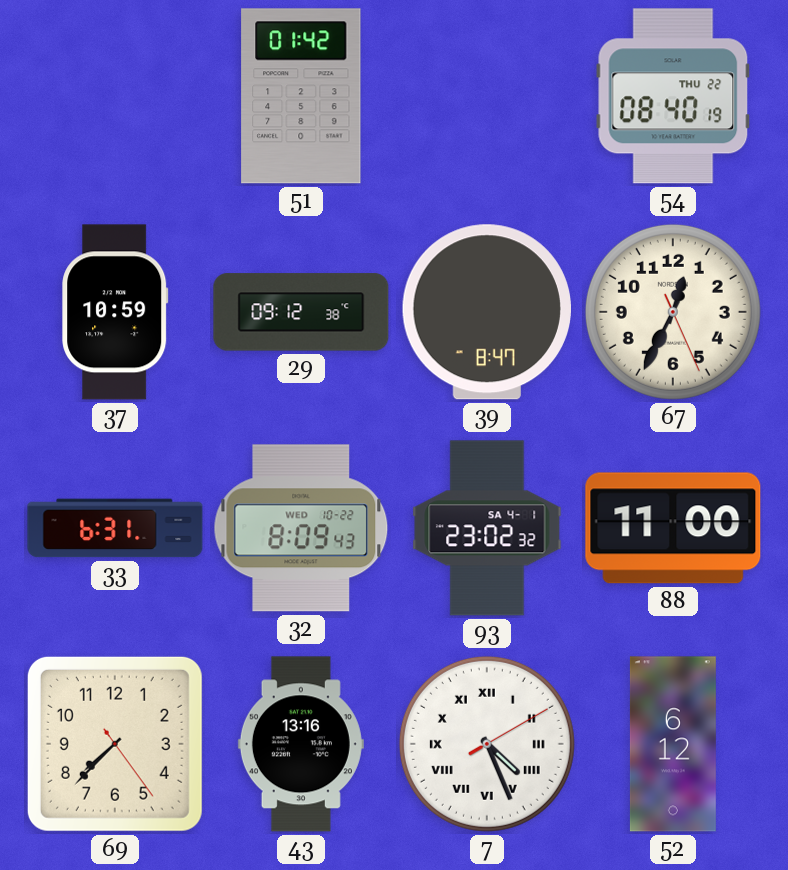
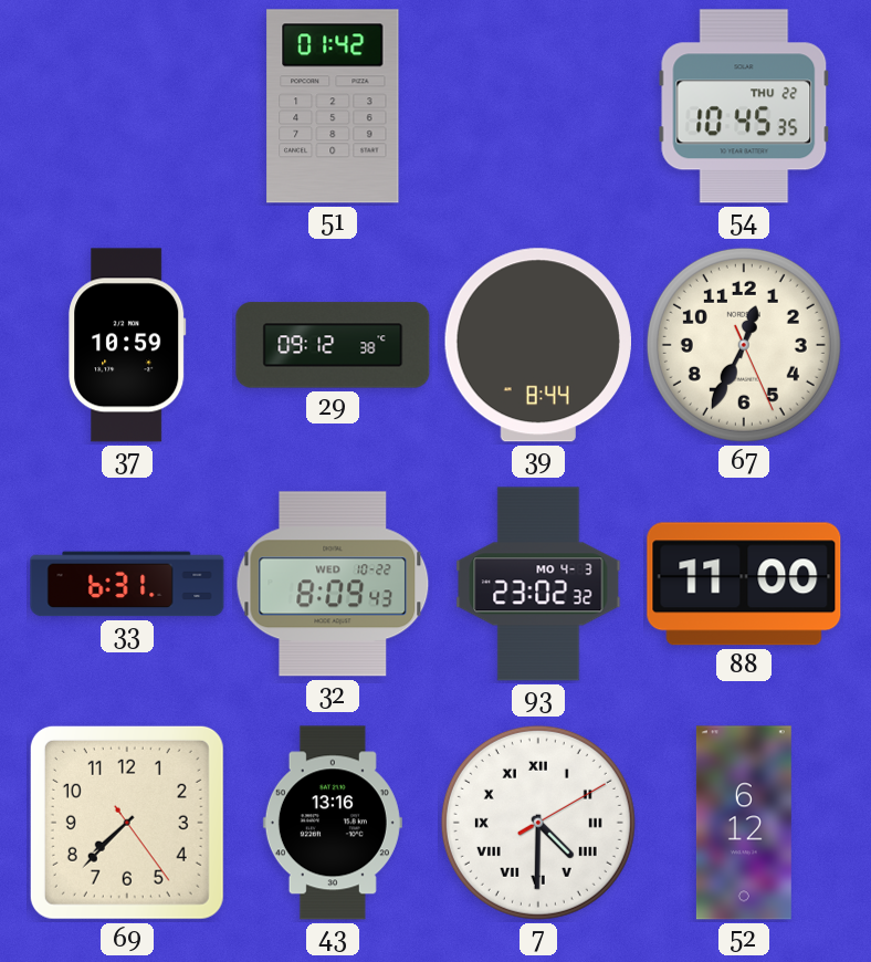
54: 08:40 -> 10:45
39: 8:47 -> 8:44
93 date: SA 4-1 -> MO 4-3
7: 4:26 -> 4:30
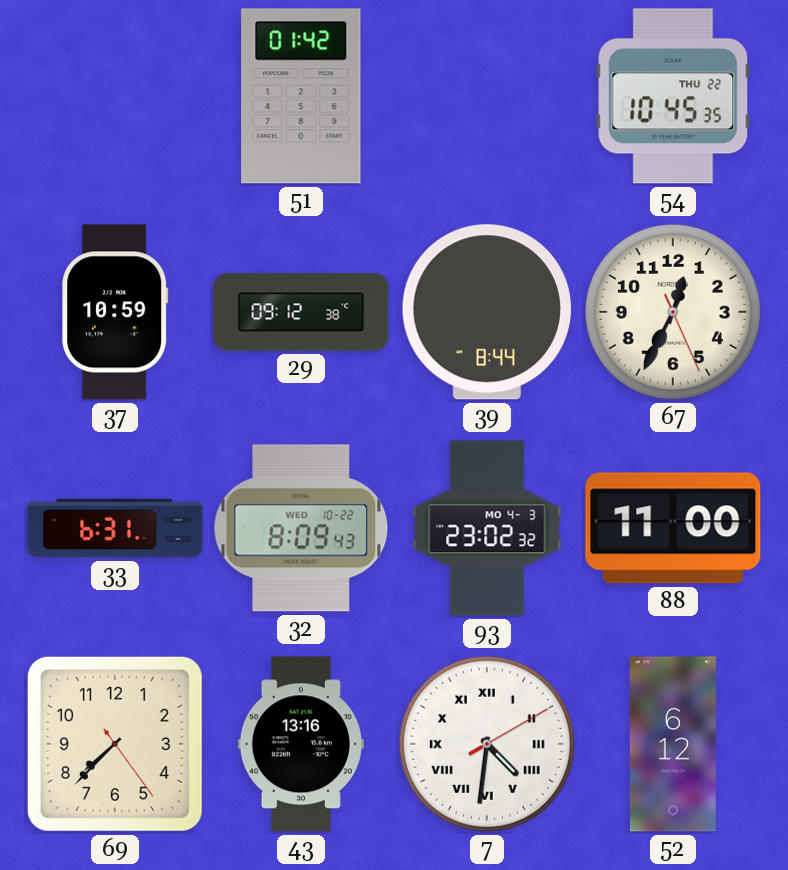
7: 4:30 -> 4:31
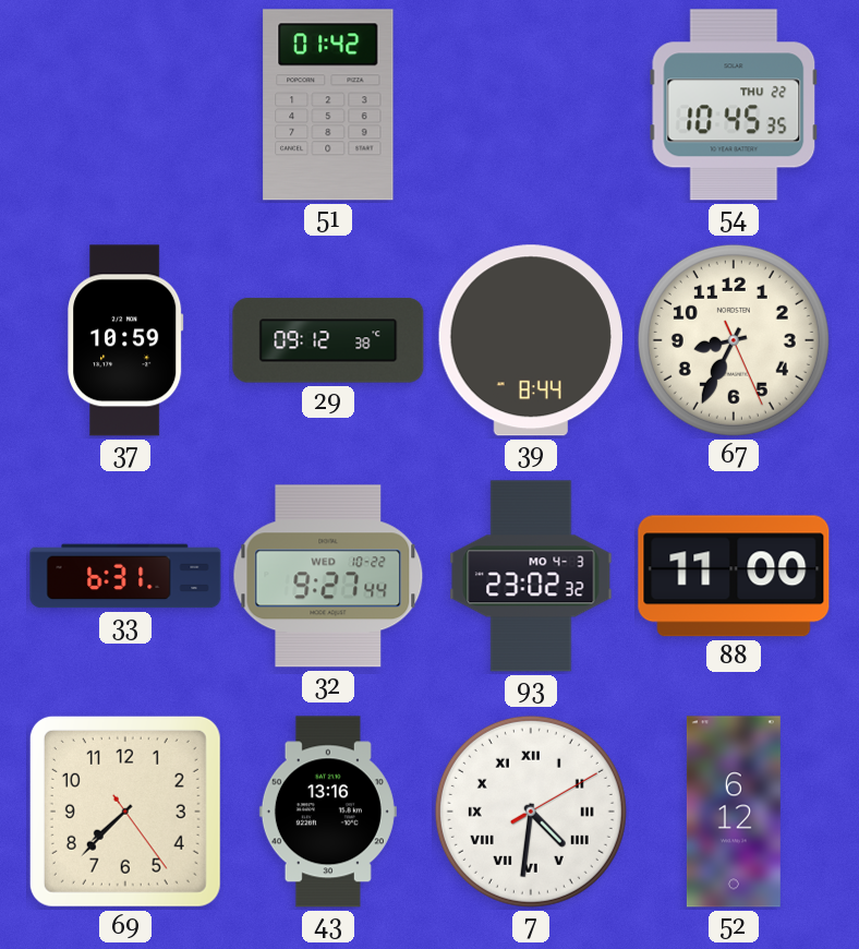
67: 12:34 -> 8:34
32: 8:09 -> 9:27
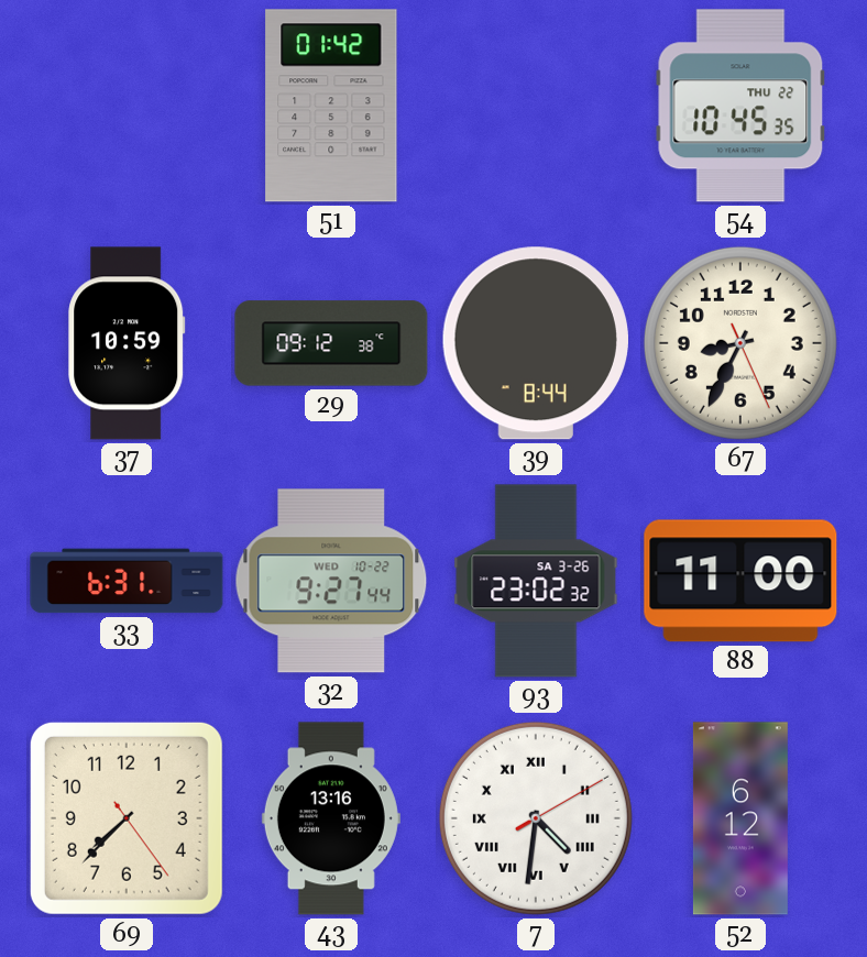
93 date: MO 4-3 -> SA 3-26
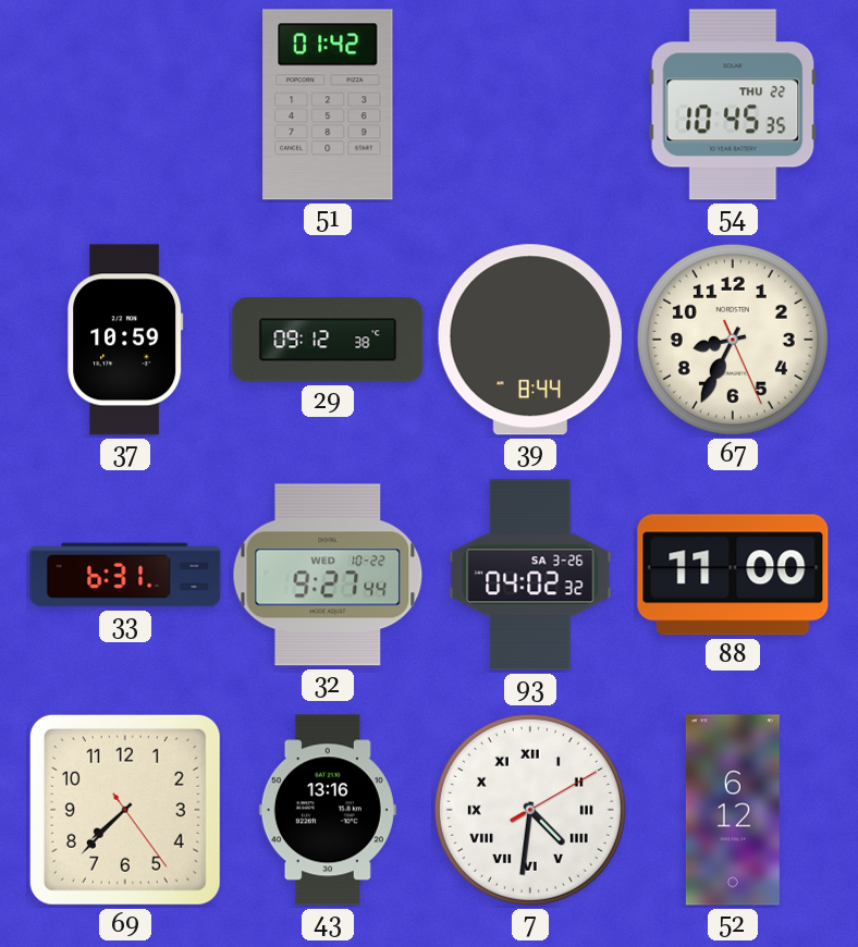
93: 23:02 -> 04:02
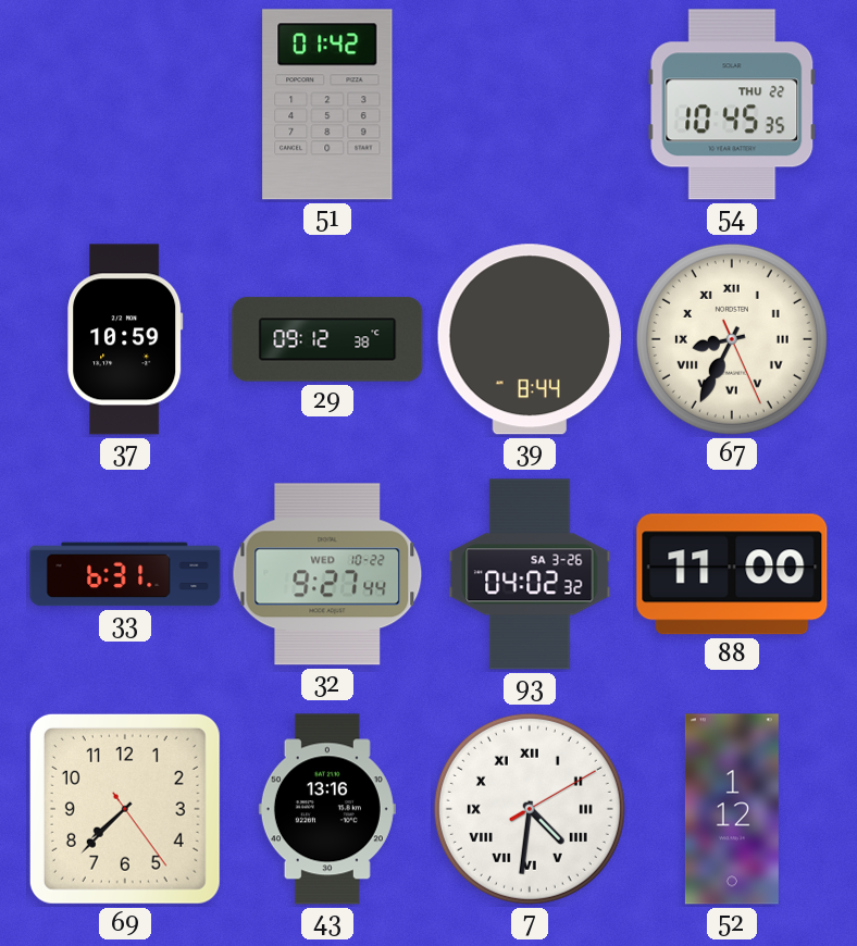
67 numerals: Arabic -> Roman
52: 6:12 -> 1:12
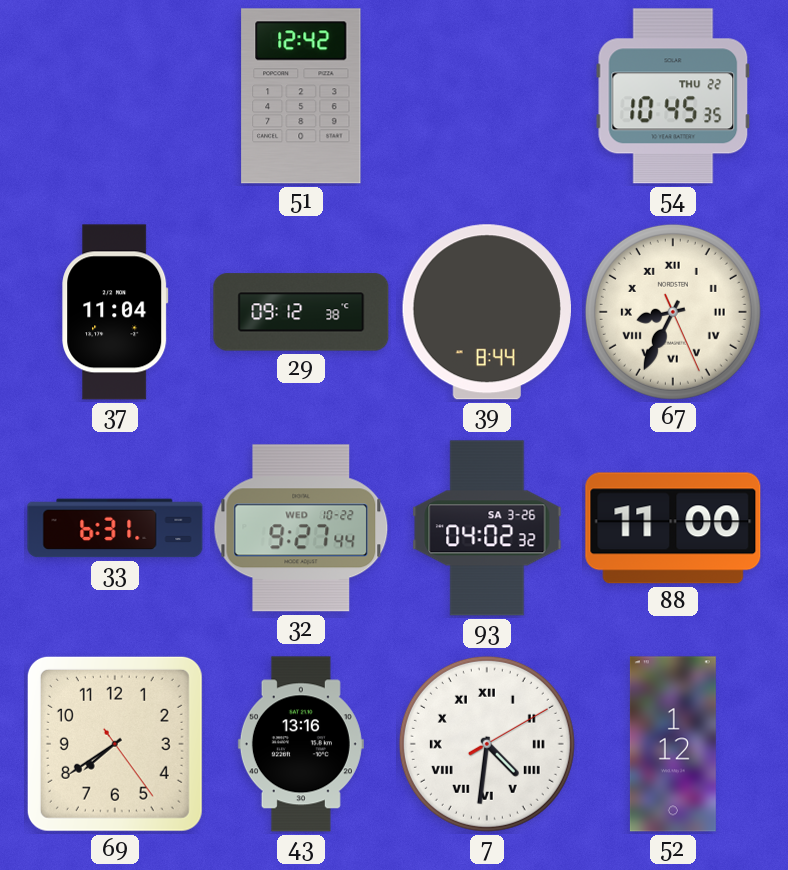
51: 01:42 -> 12:42
37: 10:59 -> 11:04
69: 7:37 -> 7:39
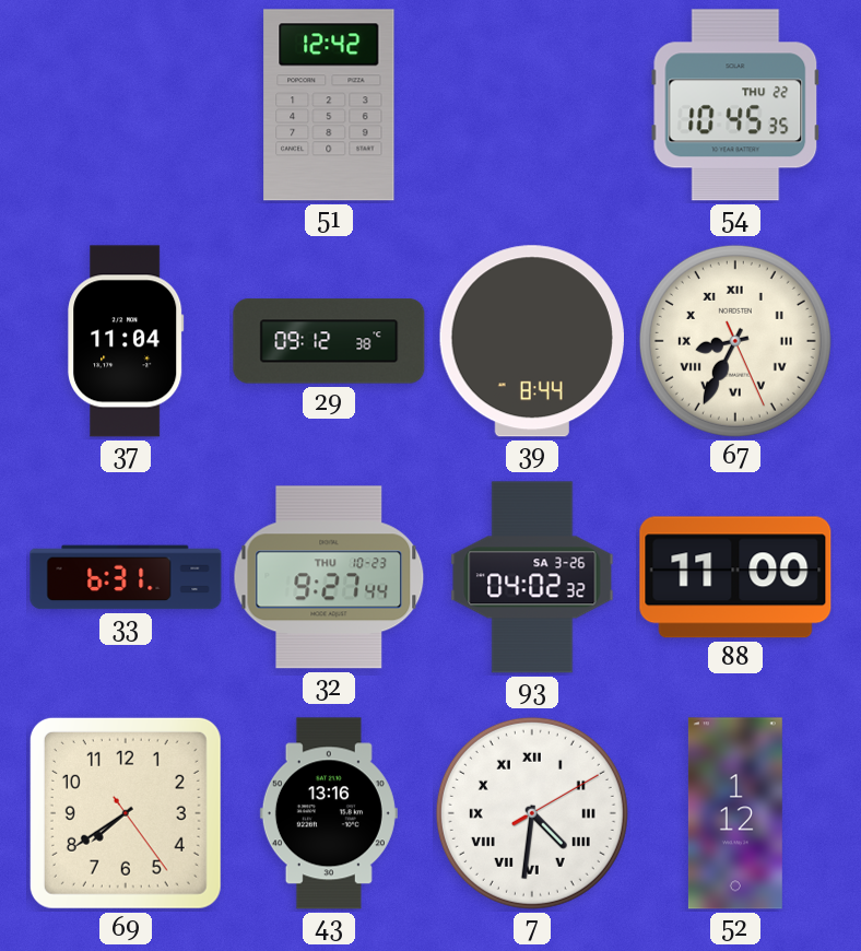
32 date: WED 10-22 -> THU 10-23
